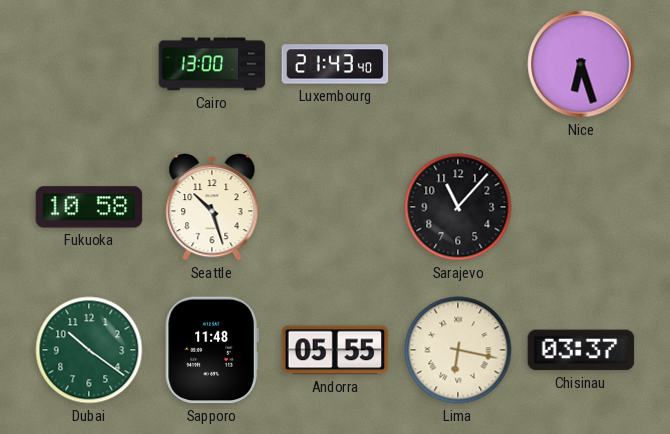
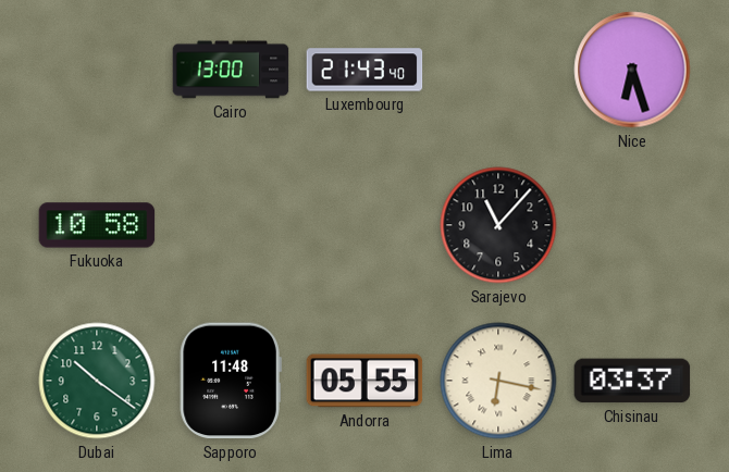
Seattle: 10:27 -> none
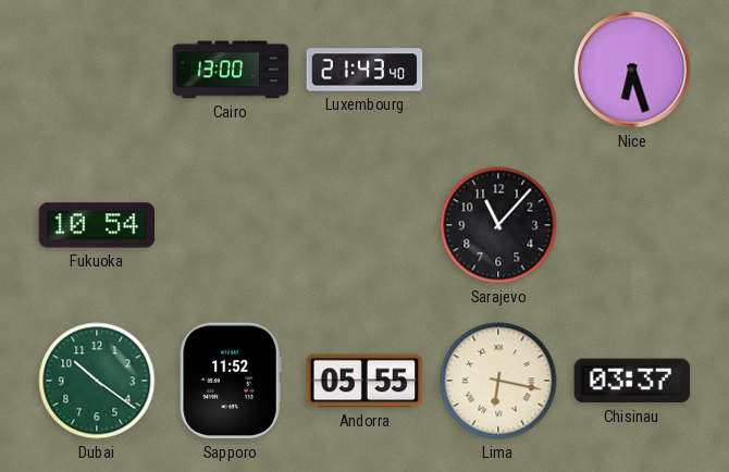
Fukuoka: 10:58 -> 10:54
Sapporo: 11:48 -> 11:52
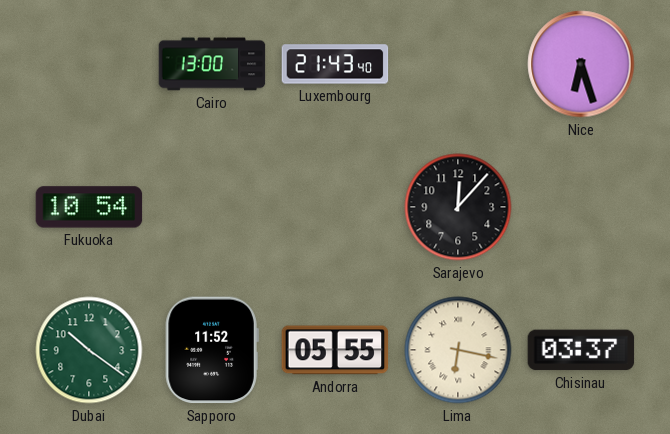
Sarajevo: 11:07 -> 12:07
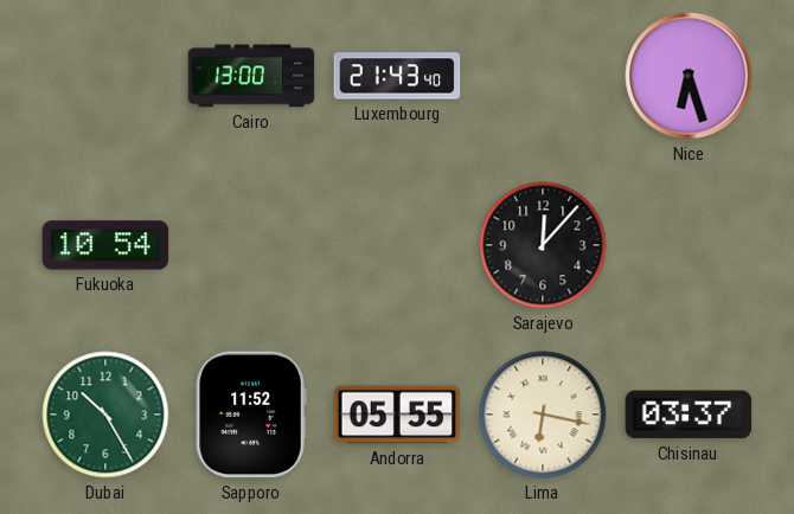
Dubai: 10:21 -> 10:25
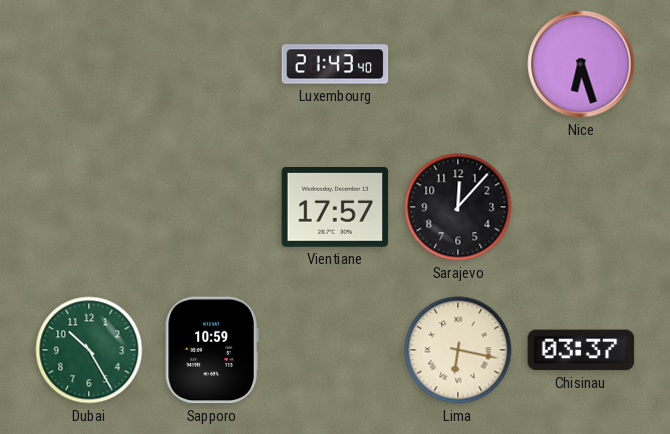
Cairo: 13:00 -> none
Fukuoka: 10:54 -> none
Vientiane: none -> 17:57
Sapporo: 11:52 -> 10:59
Andorra: 05:55 -> none
